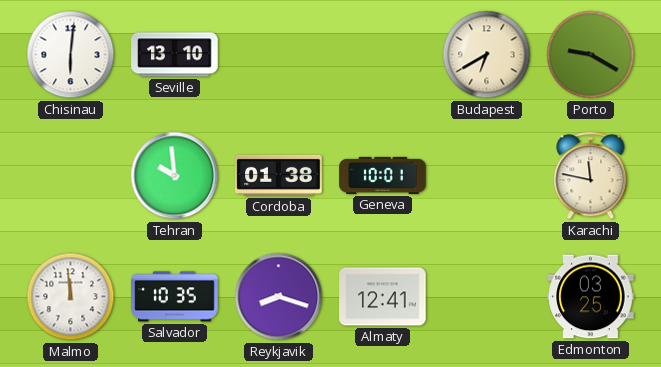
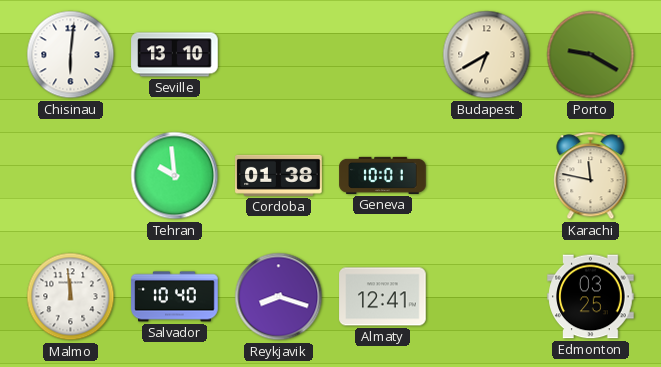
Salvador: 10:35 -> 10:40
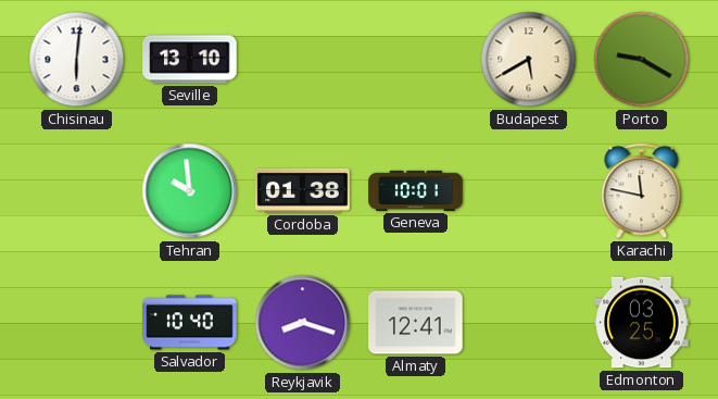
Budapest: 6:40 -> 5:40
Malmo: 11:59 -> none
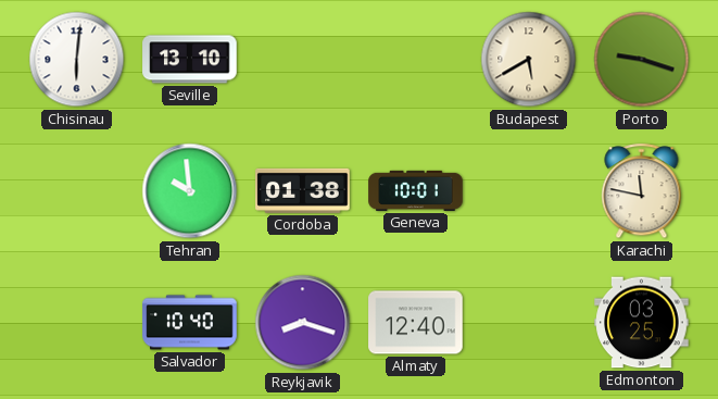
Porto: 9:20 -> 9:18
Almaty: 12:41 -> 12:40
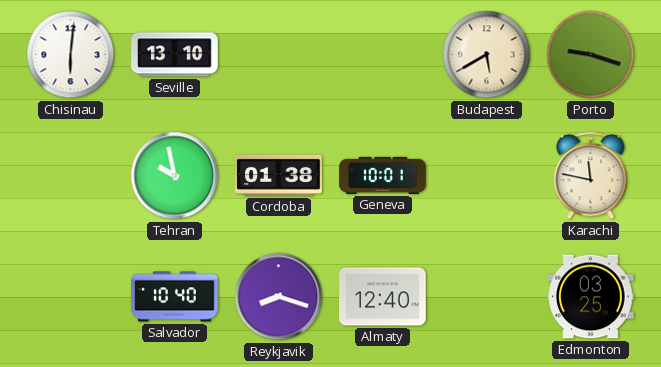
Tehran: 9:59 -> 9:58
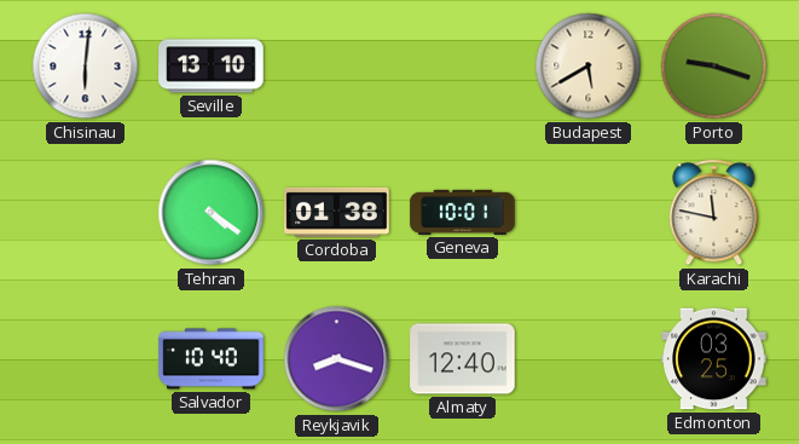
Tehran: 9:58 -> 4:21
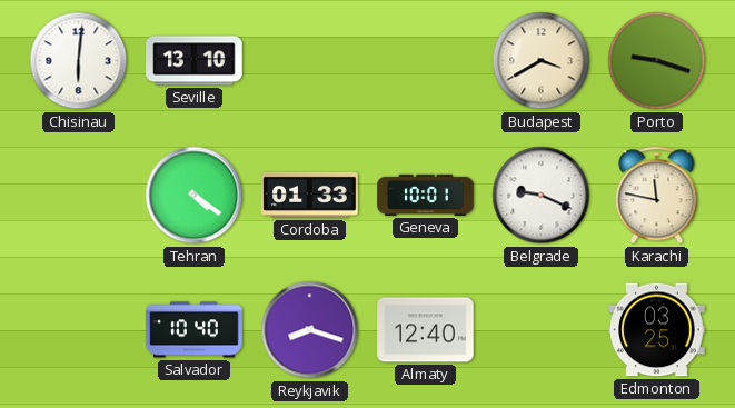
Budapest: 5:40 -> 3:40
Cordoba: 01:38 -> 01:33
Belgrade: none -> 9:19
